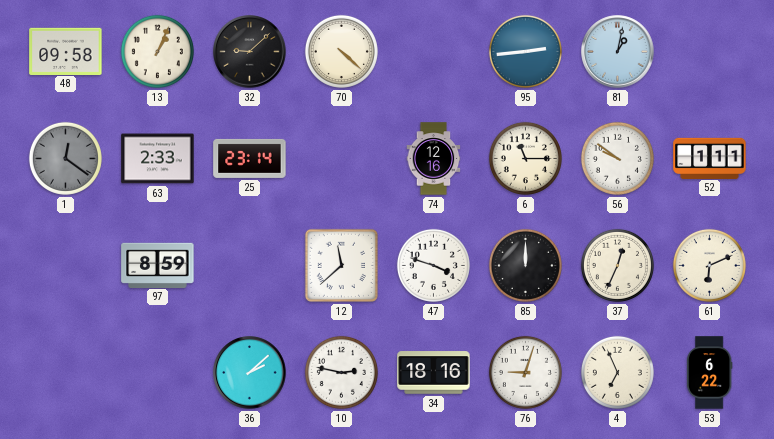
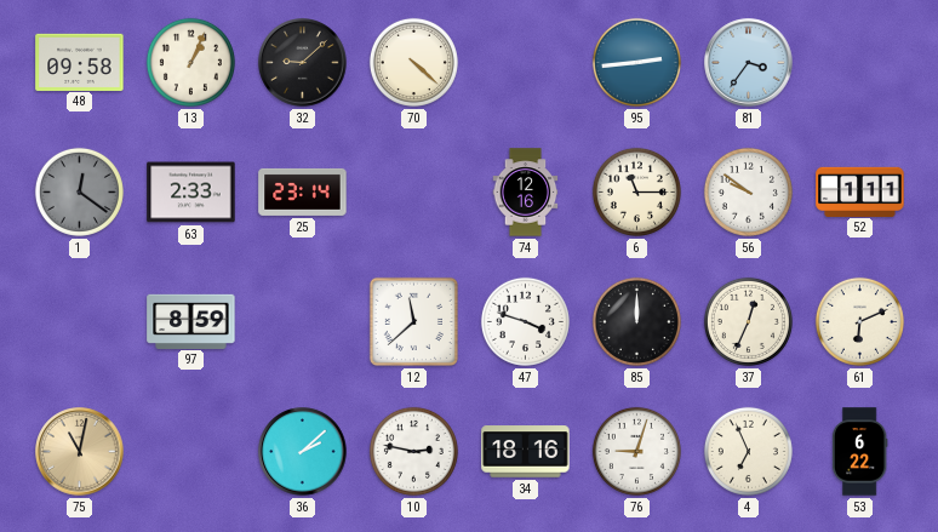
81: 1:02 -> 3:36
75: none -> 11:02
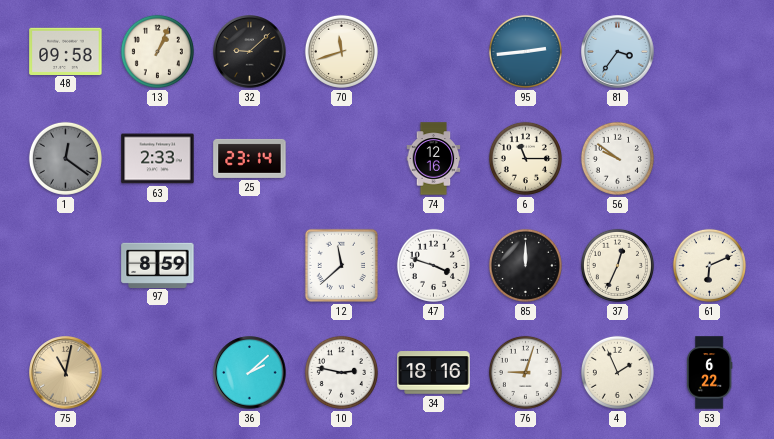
70: 4:22 -> 11:42
52: 1:11 -> none
4: 6:56 -> 1:56
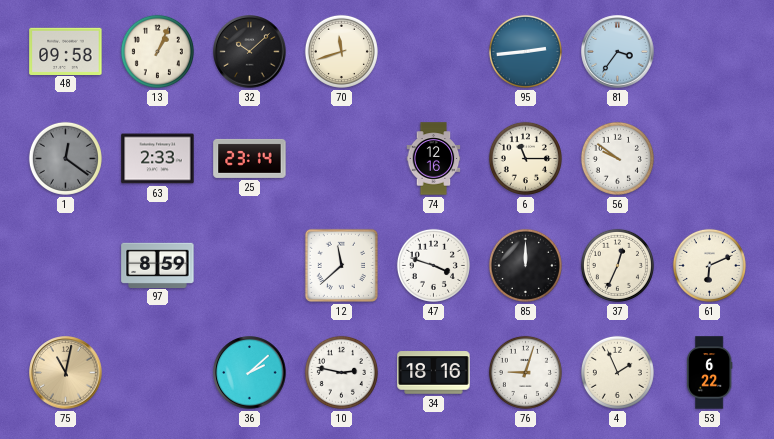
32: 9:08 -> 10:08
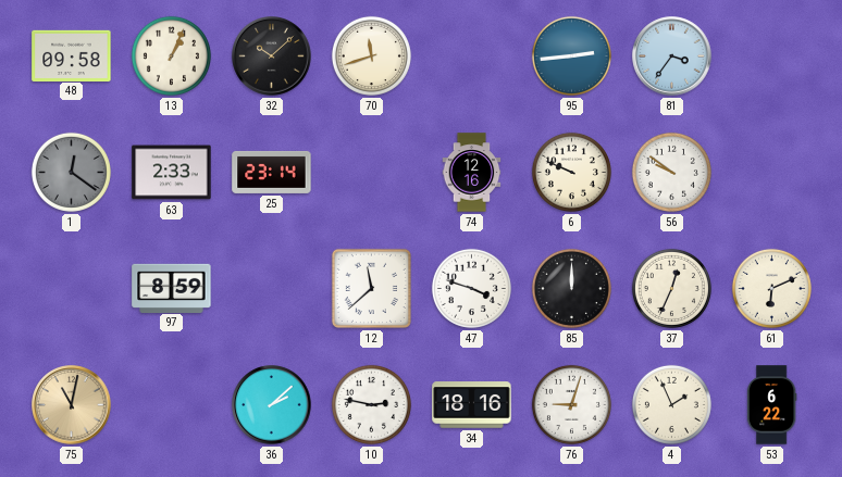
6: 11:15 -> 9:49
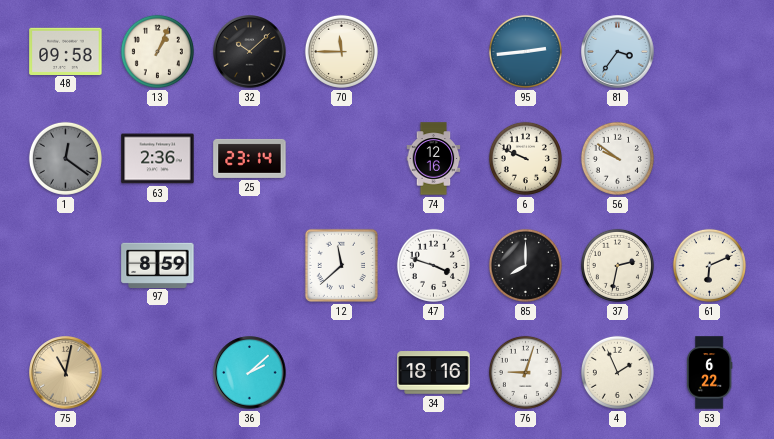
70: 11:42 -> 11:45
63: 2:33 -> 2:36
85: 12:00 -> 8:00
37: 12:34 -> 2:32
10: 2:47 -> none
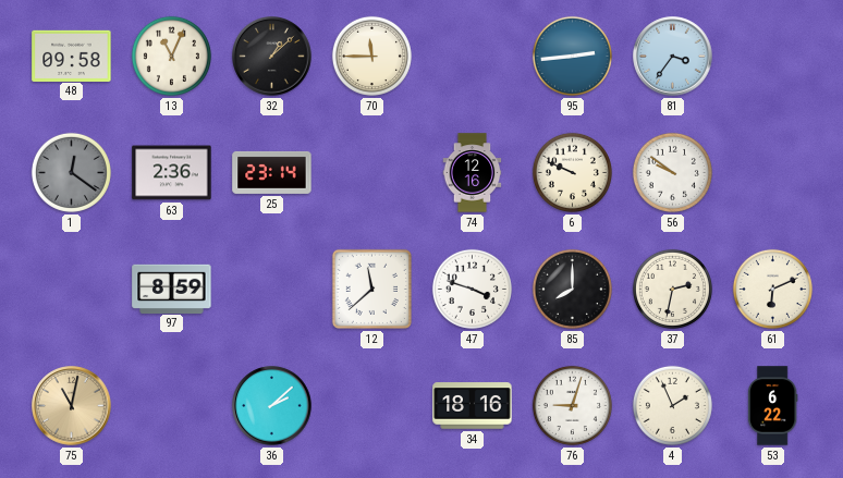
13: 1:04 -> 11:04
32: 10:08 -> 1:08
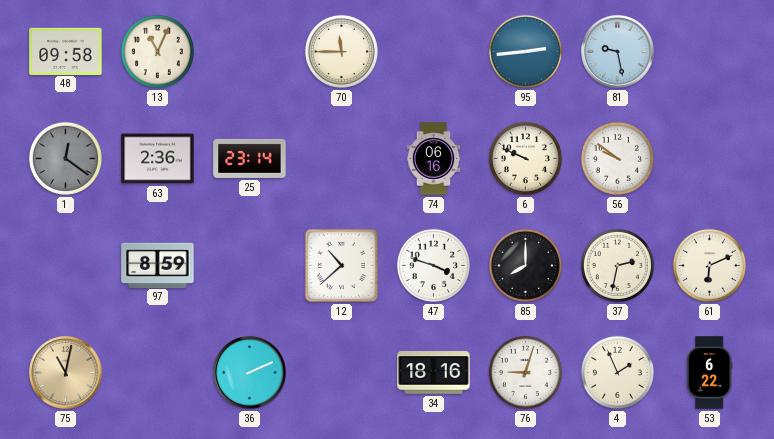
32: 1:08 -> none
81: 3:36 -> 9:28
74: 12:16 -> 06:16
12: 11:38 -> 10:38
36: 2:08 -> 2:11
